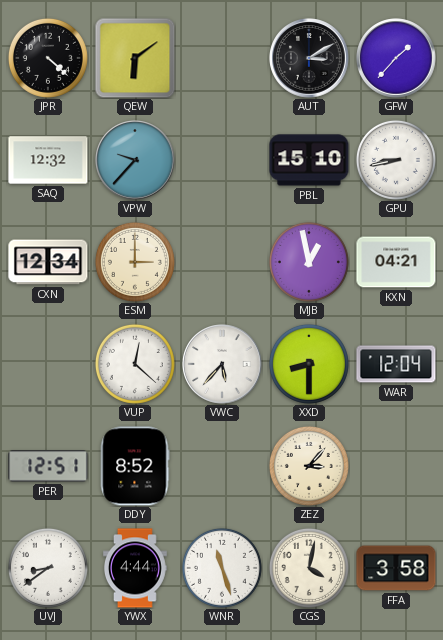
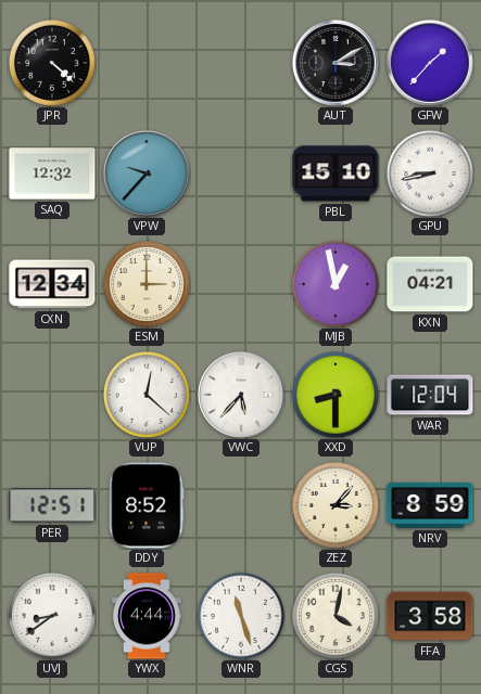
QEW: 6:09 -> none
NRV: none -> 8:59
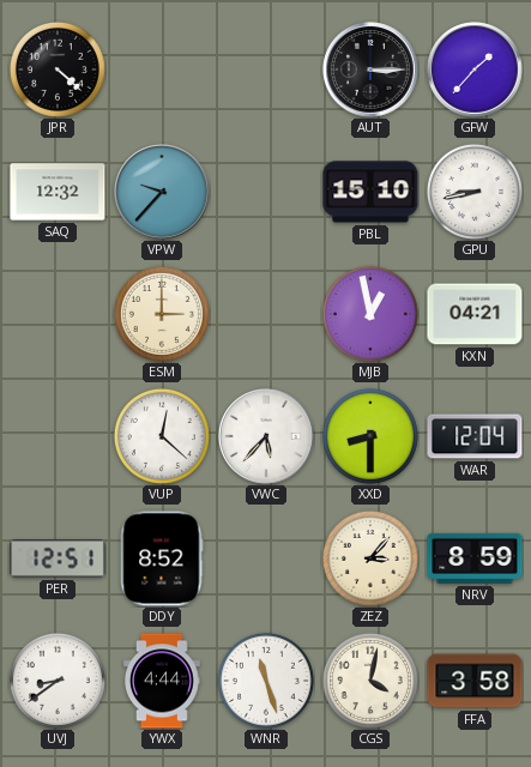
AUT: 3:10 -> 3:15
CXN: 12:34 -> none
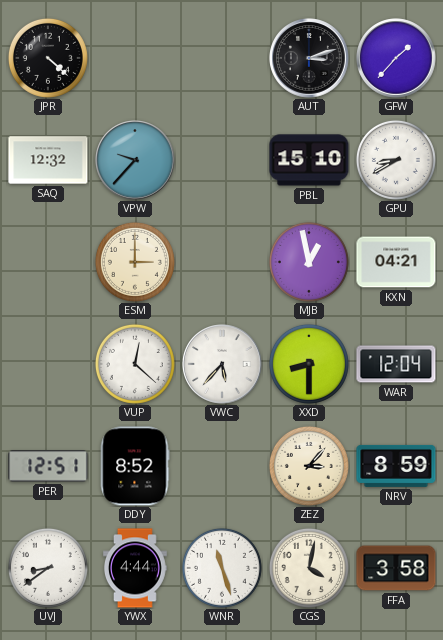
AUT: 3:15 -> 3:12
GPU: 8:43 -> 8:40
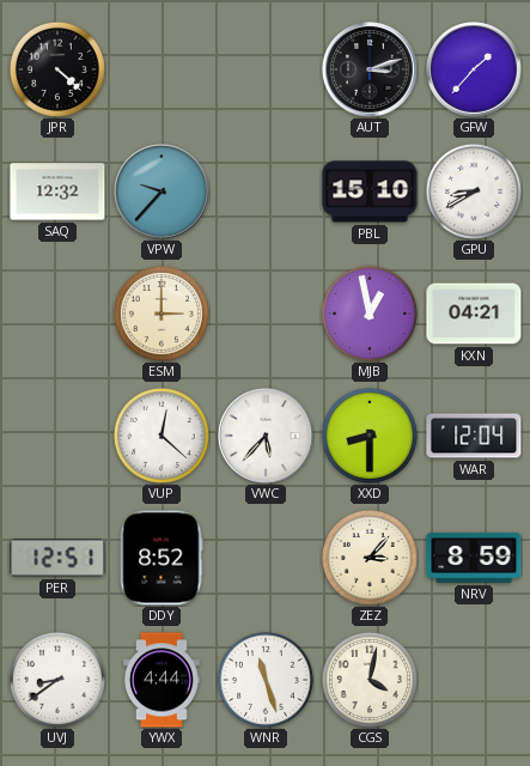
FFA: 3:58 -> none
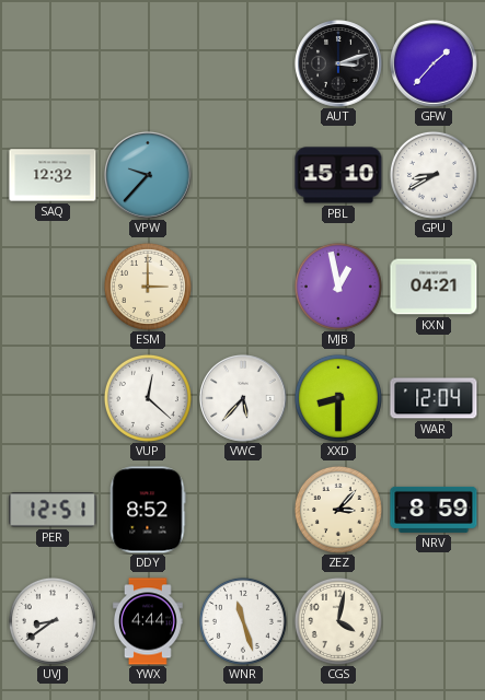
JPR: 4:22 -> none
